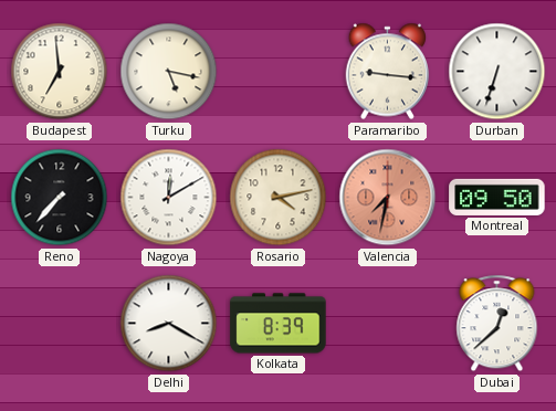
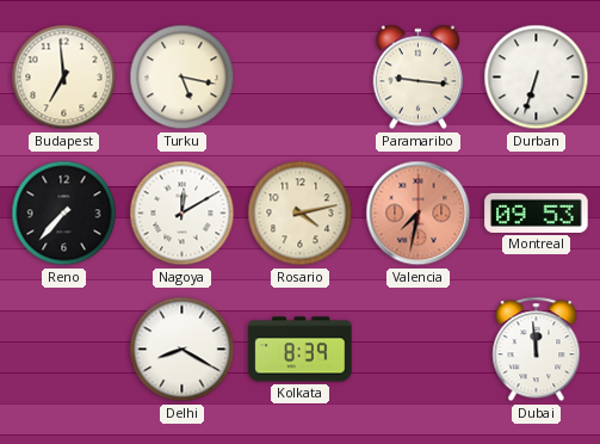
Montreal: 09:50 -> 09:53
Dubai: 12:38 -> 11:59
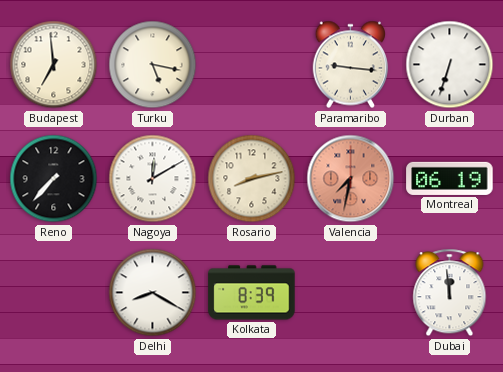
Rosario: 4:13 -> 8:13
Montreal: 09:53 -> 06:19
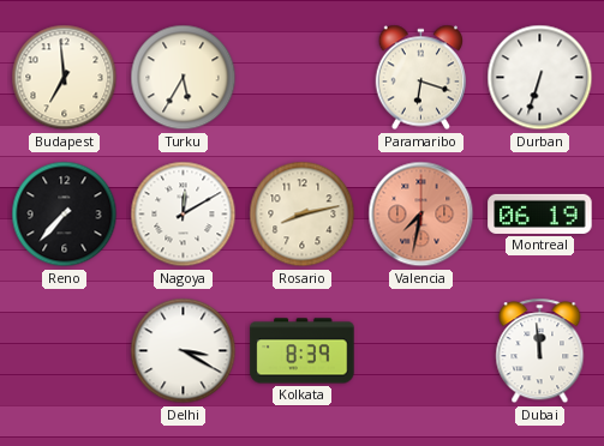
Turku: 5:17 -> 5:35
Paramaribo: 9:16 -> 6:18
Delhi: 8:20 -> 3:20
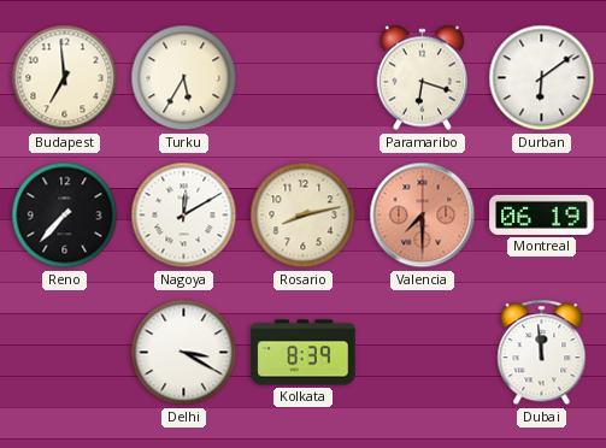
Durban: 6:33 -> 6:09
Valencia: 7:32 -> 7:30
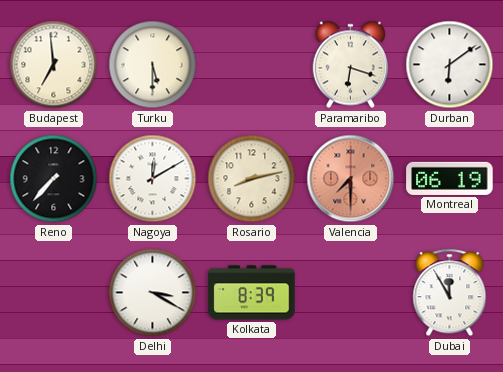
Turku: 5:35 -> 5:30
Dubai: 11:59 -> 11:55
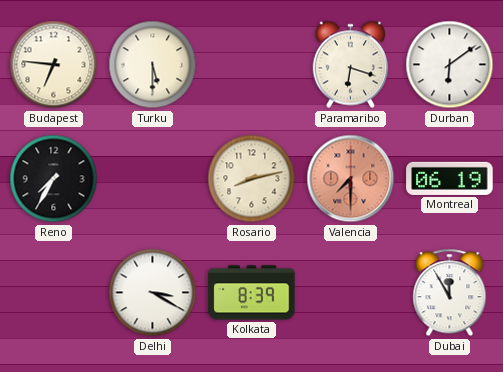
Budapest: 6:59 -> 6:46
Reno: 7:37 -> 7:35
Nagoya: 12:10 -> none
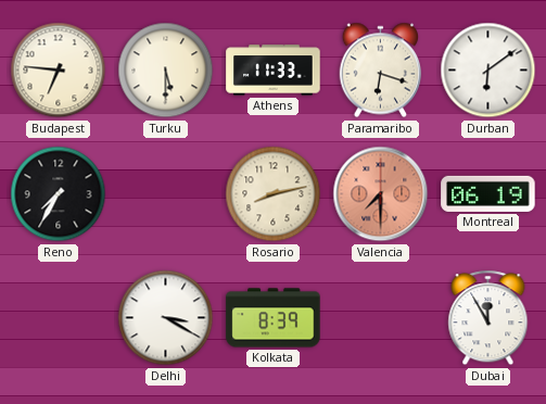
Athens: none -> 11:33
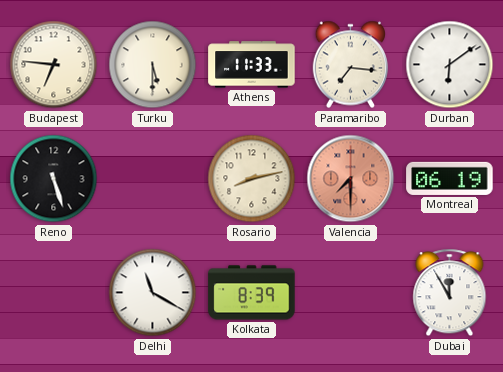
Paramaribo: 6:18 -> 7:16
Reno: 7:35 -> 5:27
Delhi: 3:20 -> 11:20
